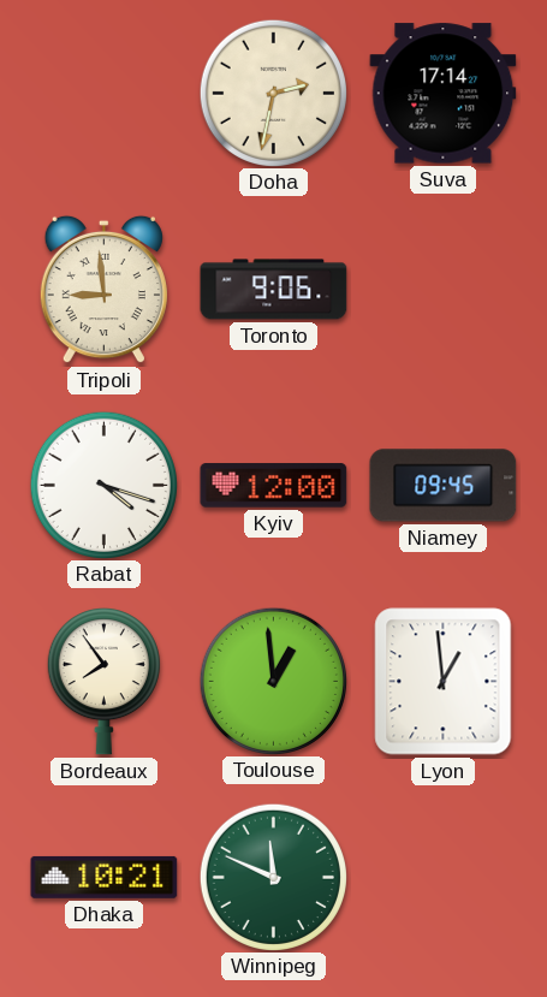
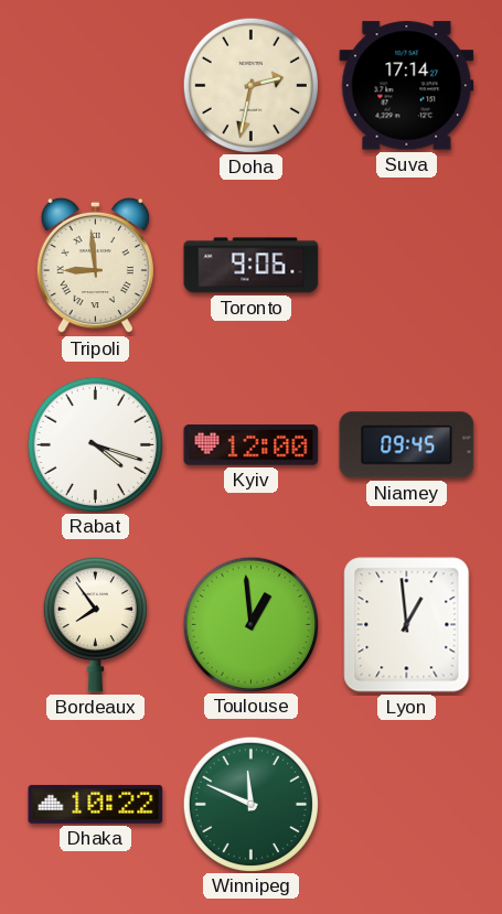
Dhaka: 10:21 -> 10:22
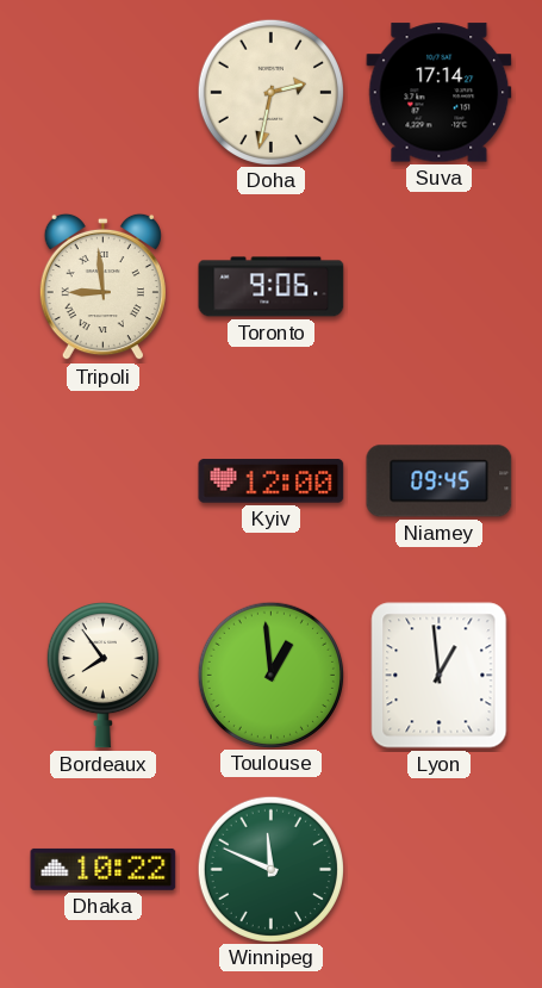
Rabat: 4:18 -> none
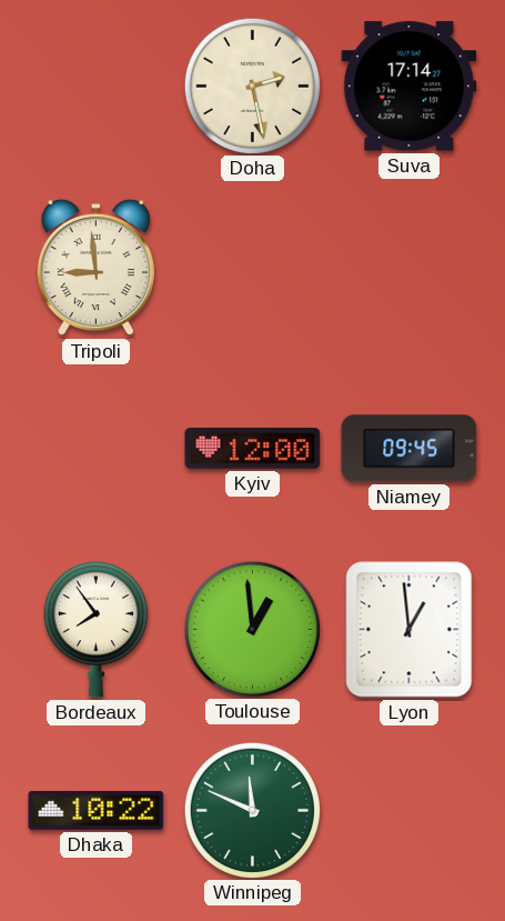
Doha: 2:32 -> 2:28
Toronto: 9:06 -> none
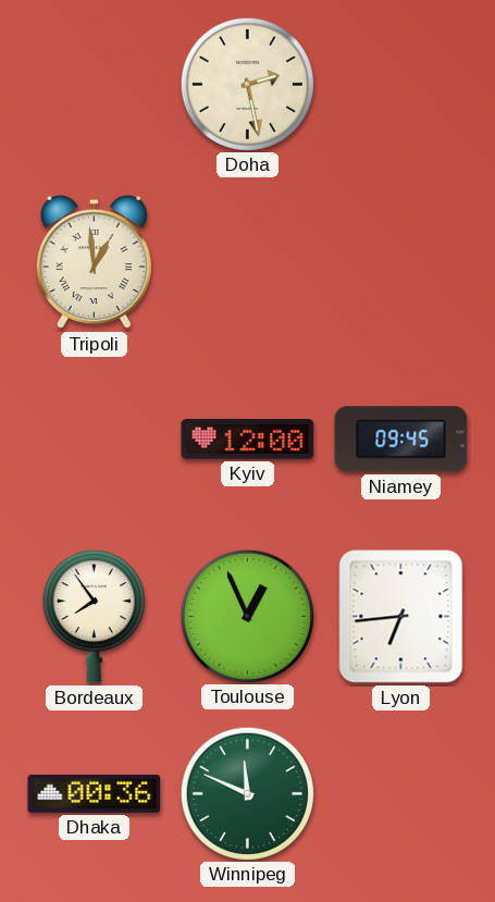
Suva: 17:14 -> none
Tripoli: 8:59 -> 12:59
Toulouse: 12:59 -> 12:56
Lyon: 12:59 -> 6:44
Dhaka: 10:22 -> 00:36
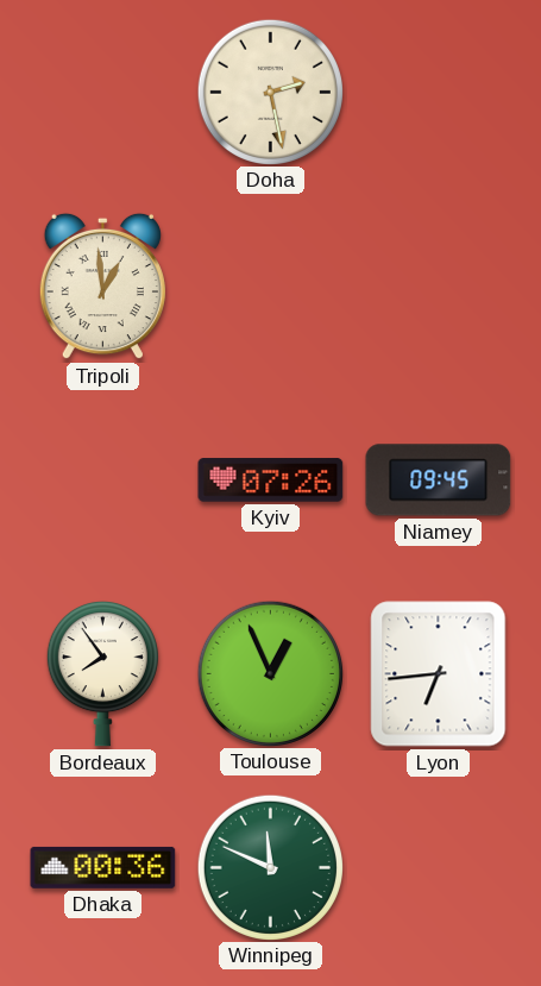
Kyiv: 12:00 -> 07:26
